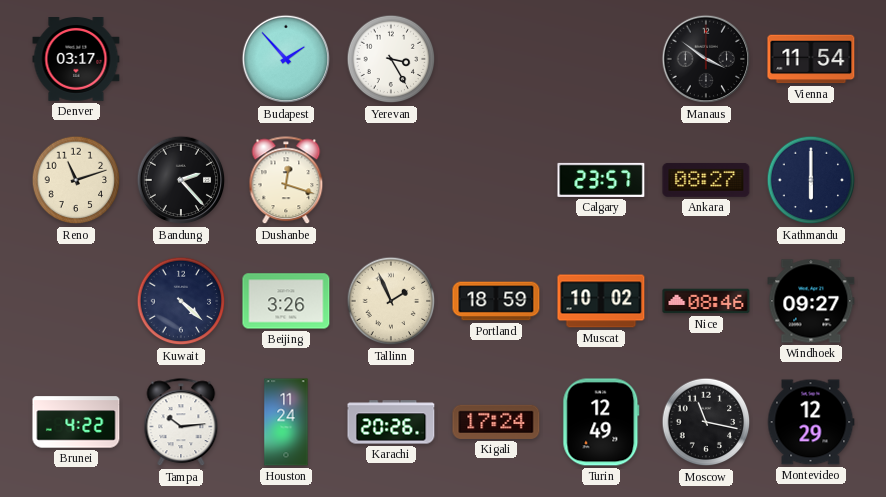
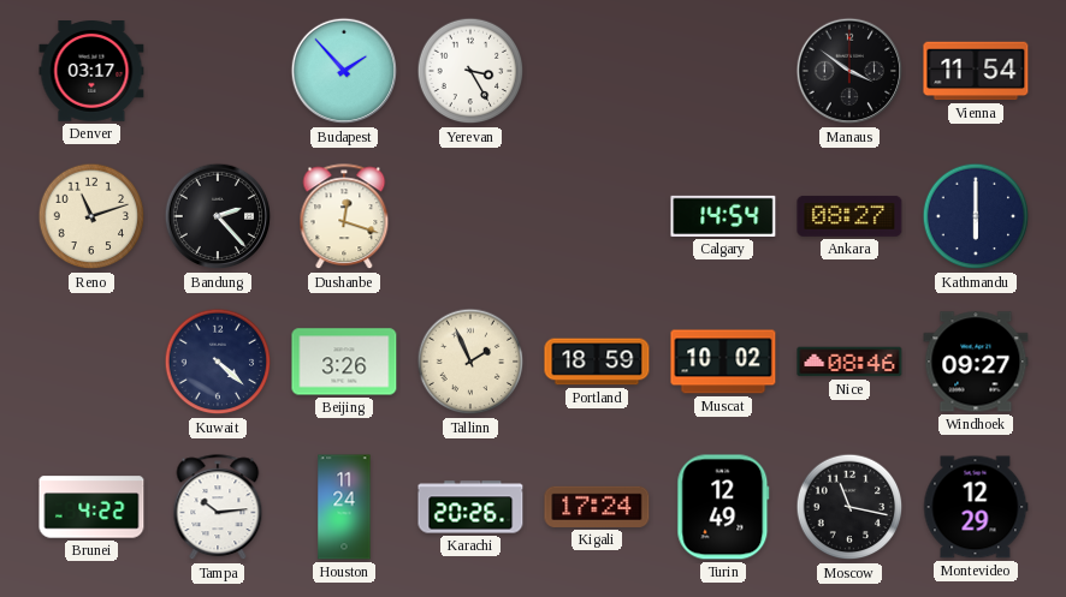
Calgary: 23:57 -> 14:54
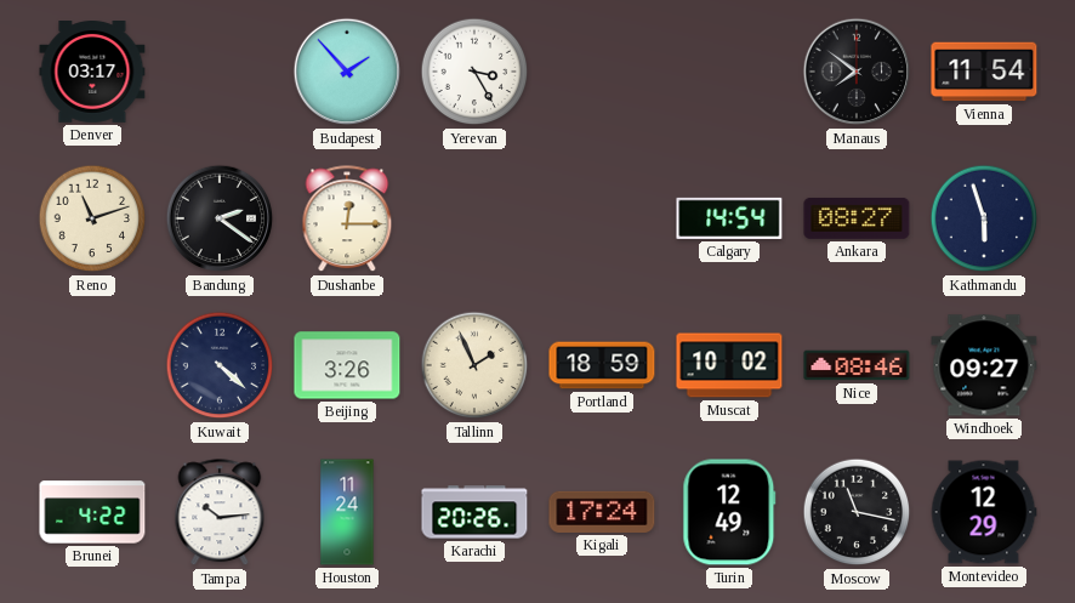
Manaus: 3:51 -> 7:51
Bandung: 2:23 -> 2:21
Dushanbe: 12:18 -> 12:15
Kathmandu: 6:00 -> 5:57
